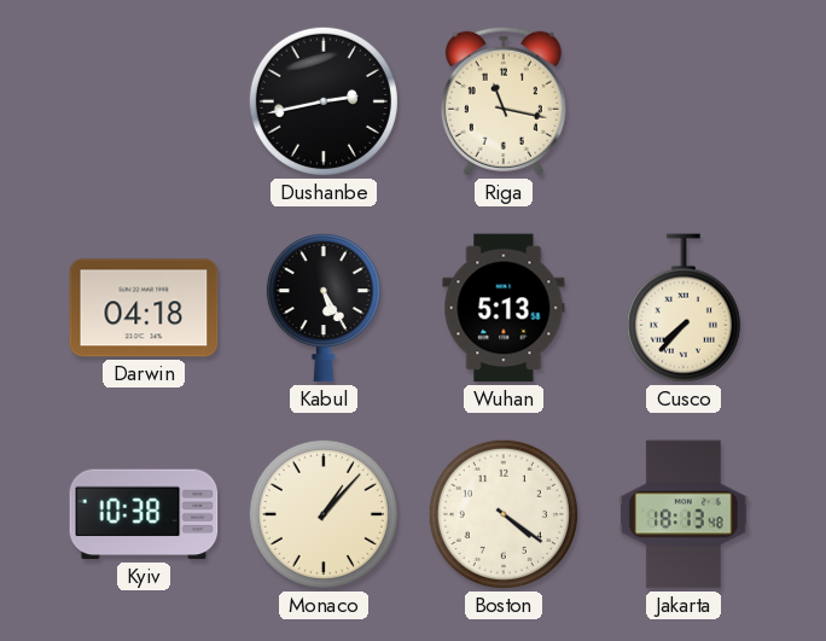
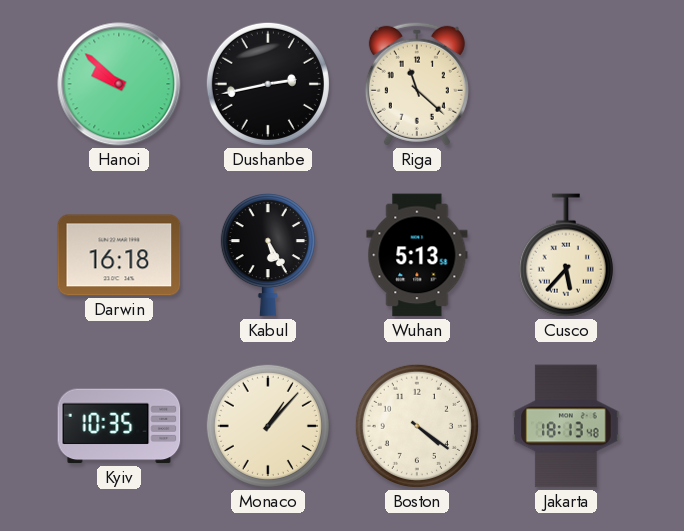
Hanoi: none -> 9:52
Riga: 11:17 -> 11:22
Darwin: 04:18 -> 16:18
Cusco: 7:37 -> 5:37
Kyiv: 10:38 -> 10:35
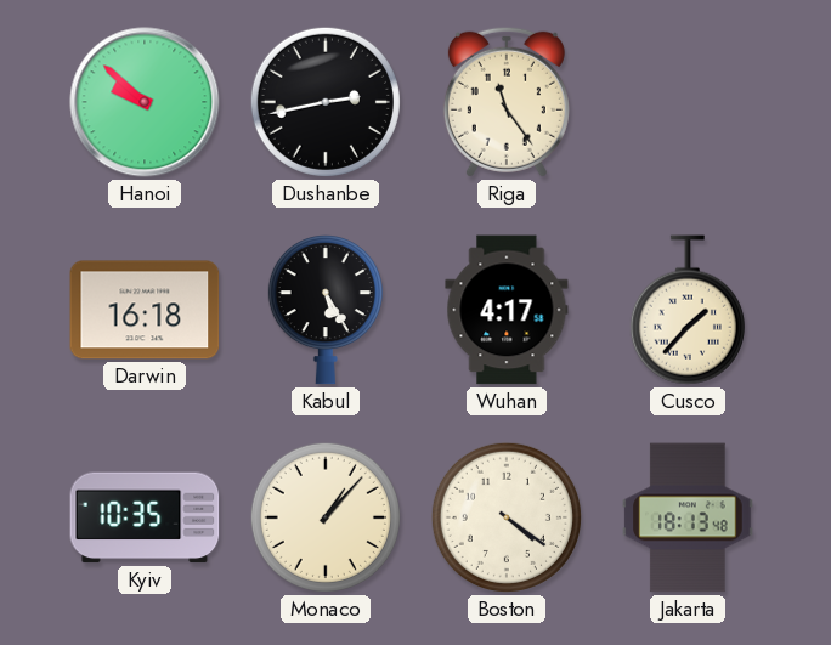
Riga: 11:22 -> 11:24
Wuhan: 5:13 -> 4:17
Cusco: 5:37 -> 1:37
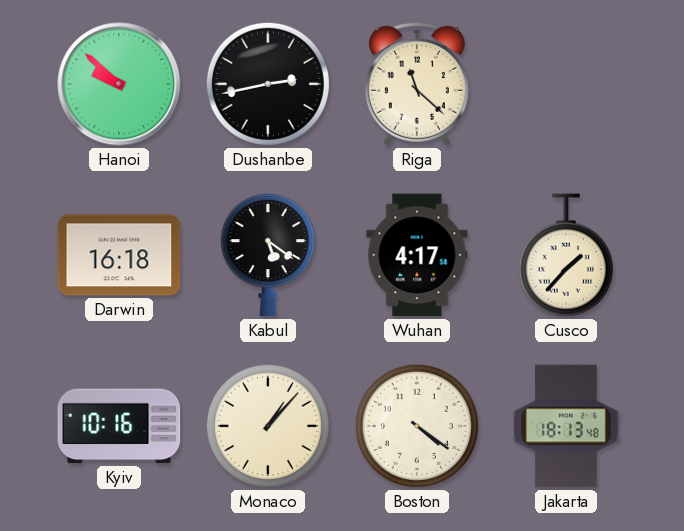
Riga: 11:24 -> 11:22
Kabul: 5:25 -> 5:21
Kyiv: 10:35 -> 10:16
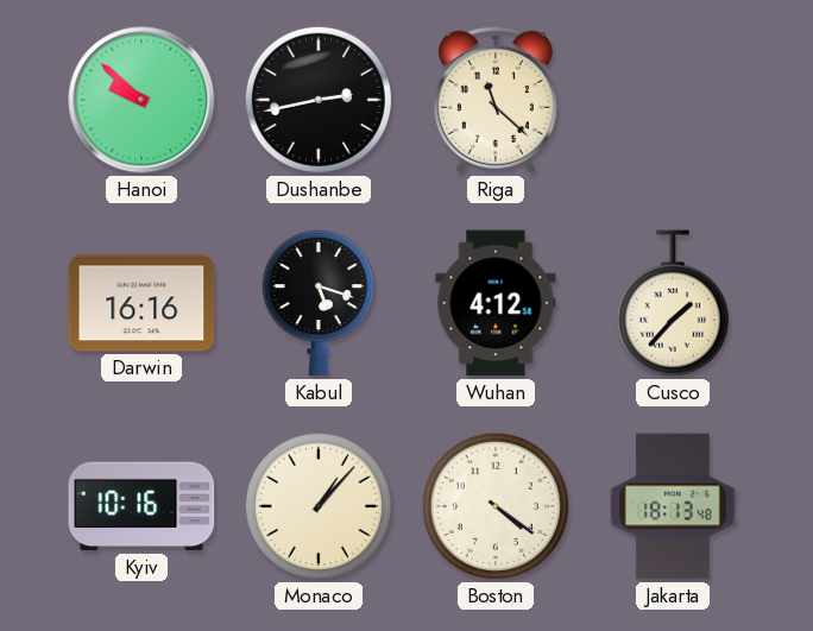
Darwin: 16:18 -> 16:16
Kabul: 5:21 -> 5:18
Wuhan: 4:17 -> 4:12
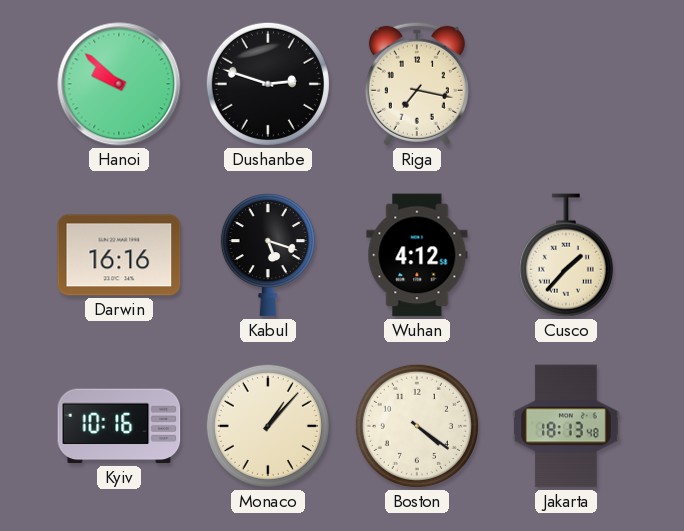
Dushanbe: 2:43 -> 2:48
Riga: 11:22 -> 7:17
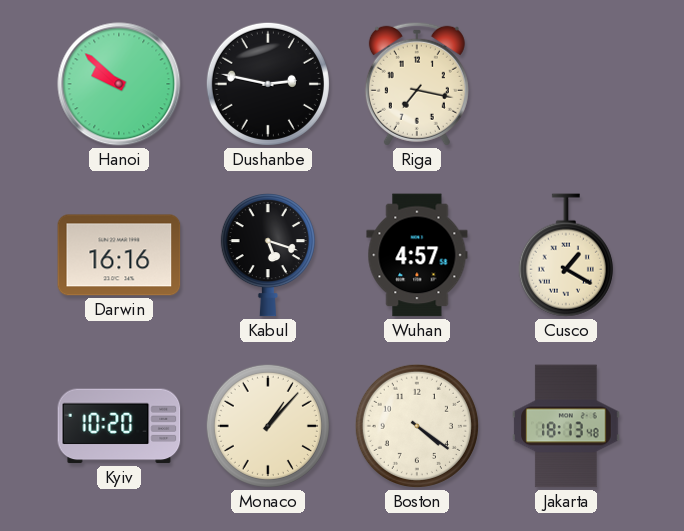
Dushanbe: 2:48 -> 2:47
Wuhan: 4:12 -> 4:57
Cusco: 1:37 -> 1:20
Kyiv: 10:16 -> 10:20
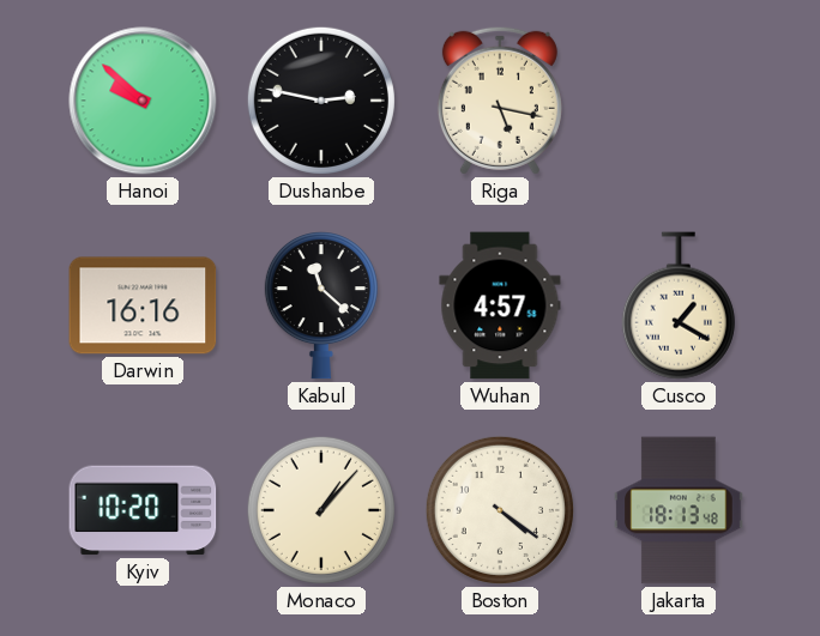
Riga: 7:17 -> 5:17
Kabul: 5:18 -> 11:22
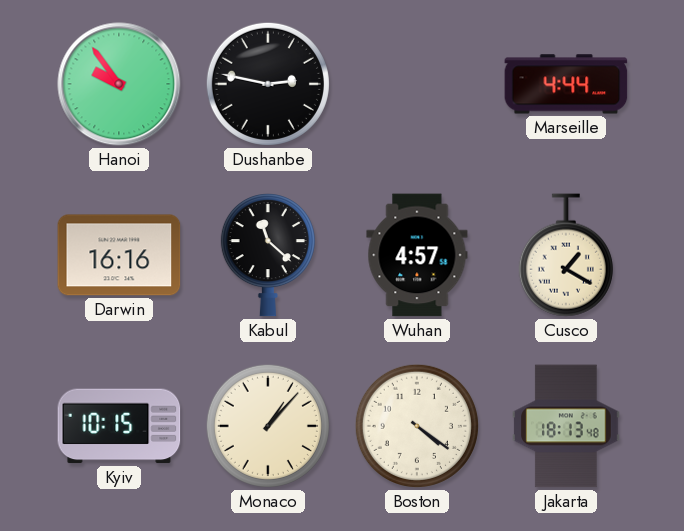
Hanoi: 9:52 -> 9:54
Riga: 5:17 -> none
Marseille: none -> 4:44
Kyiv: 10:20 -> 10:15
